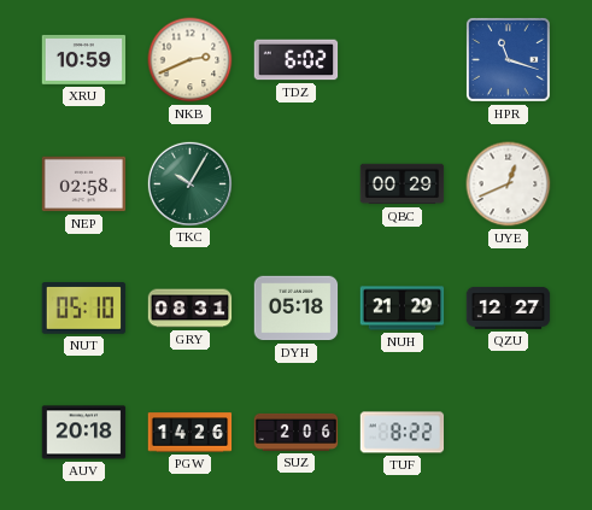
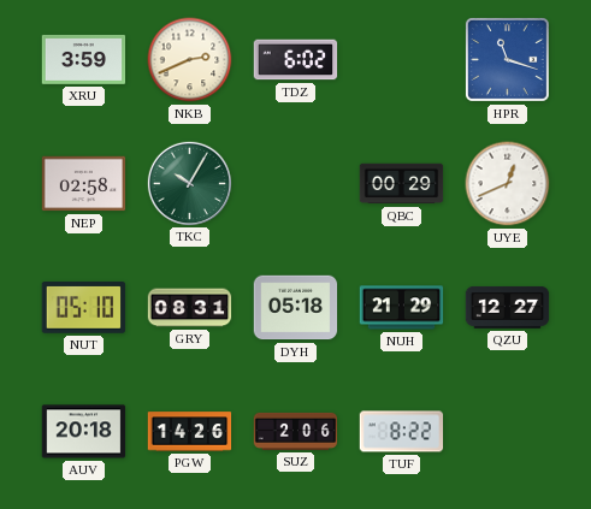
XRU: 10:59 -> 3:59
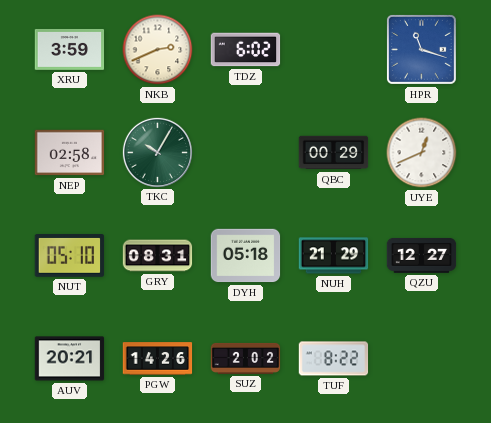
AUV: 20:18 -> 20:21
SUZ: 2:06 -> 2:02
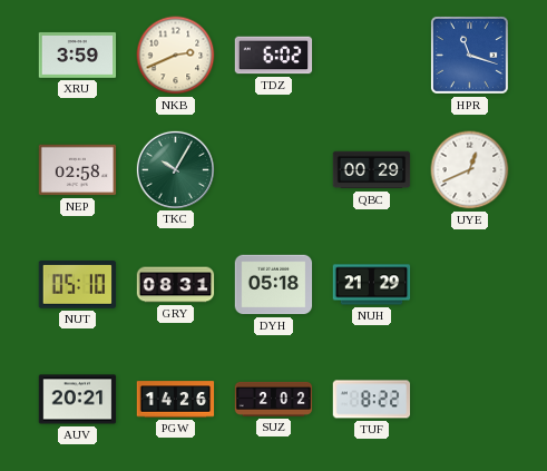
QZU: 12:27 -> none
